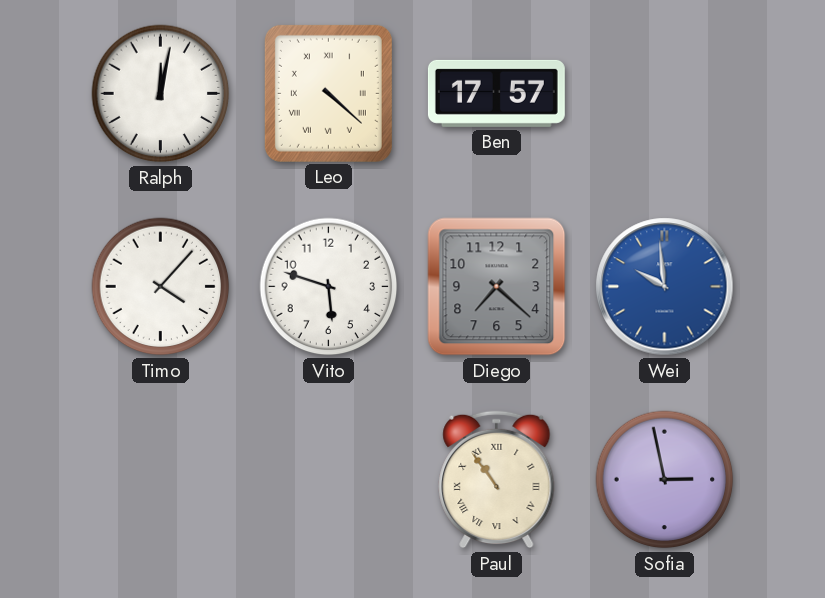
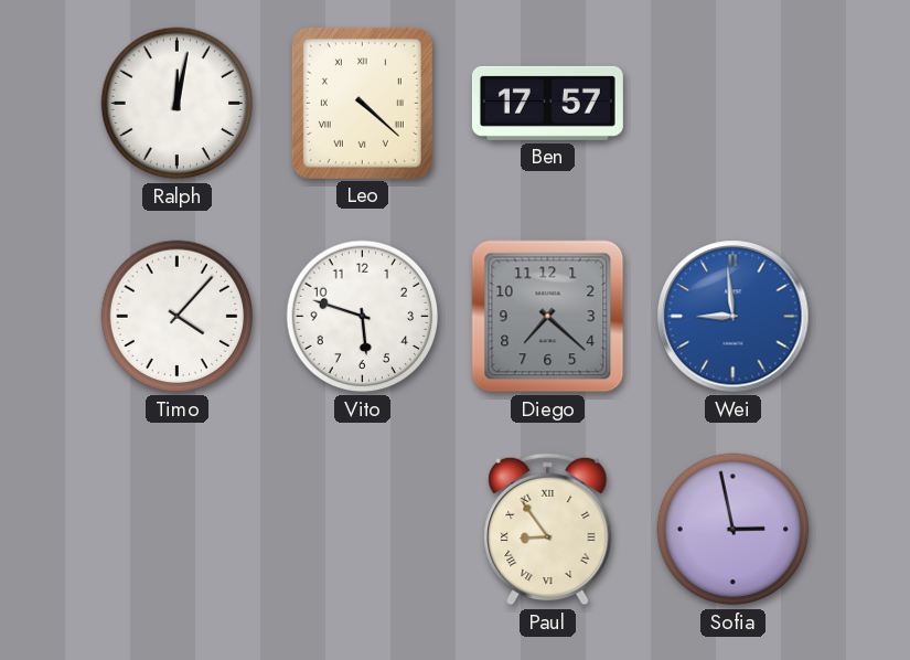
Wei: 9:59 -> 8:59
Paul: 10:54 -> 8:54
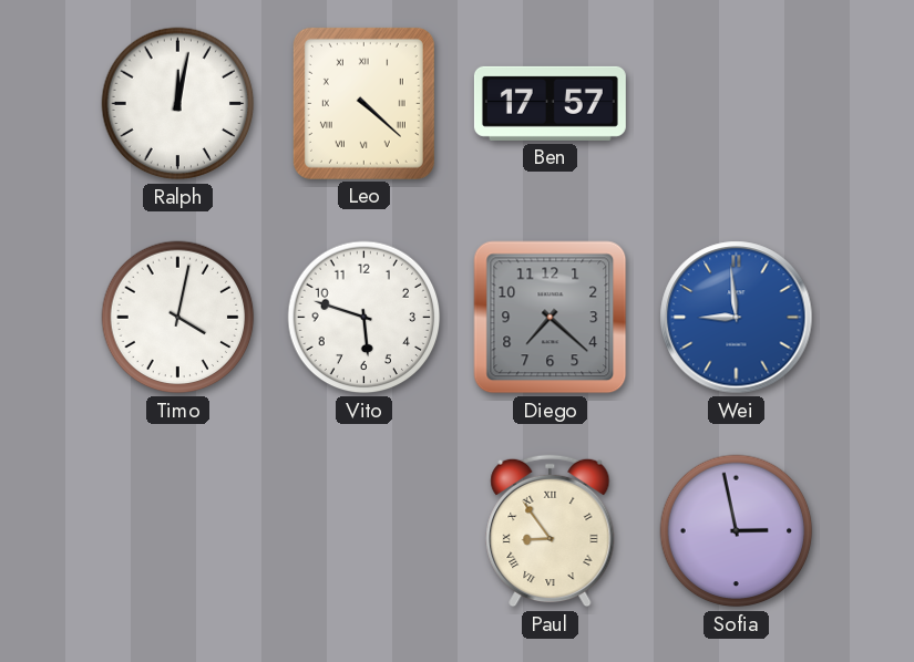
Timo: 4:07 -> 4:02
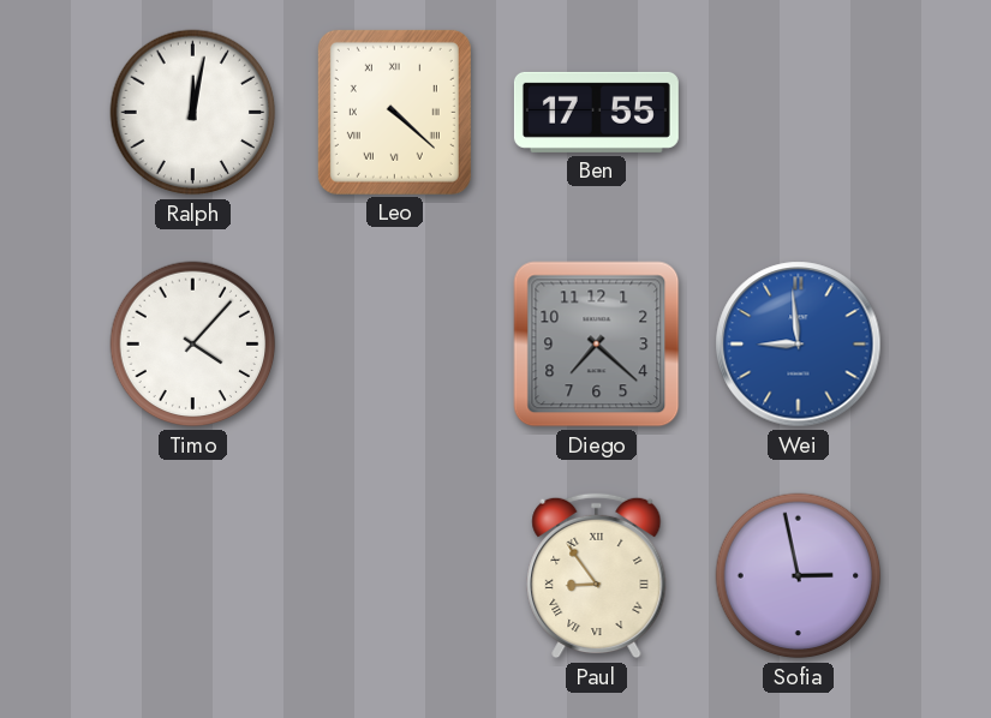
Ben: 17:57 -> 17:55
Timo: 4:02 -> 4:07
Vito: 5:48 -> none
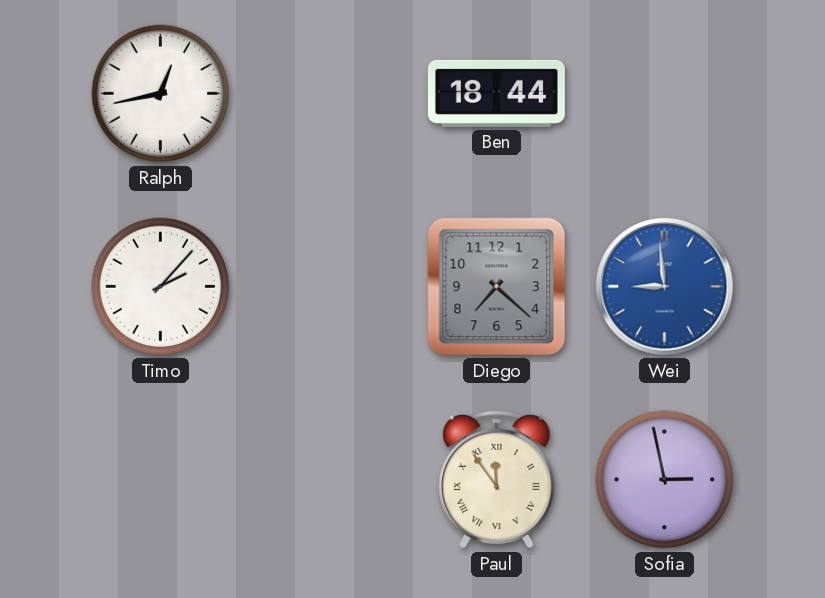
Ralph: 12:02 -> 12:43
Leo: 4:22 -> none
Ben: 17:55 -> 18:44
Timo: 4:07 -> 2:07
Paul: 8:54 -> 11:54
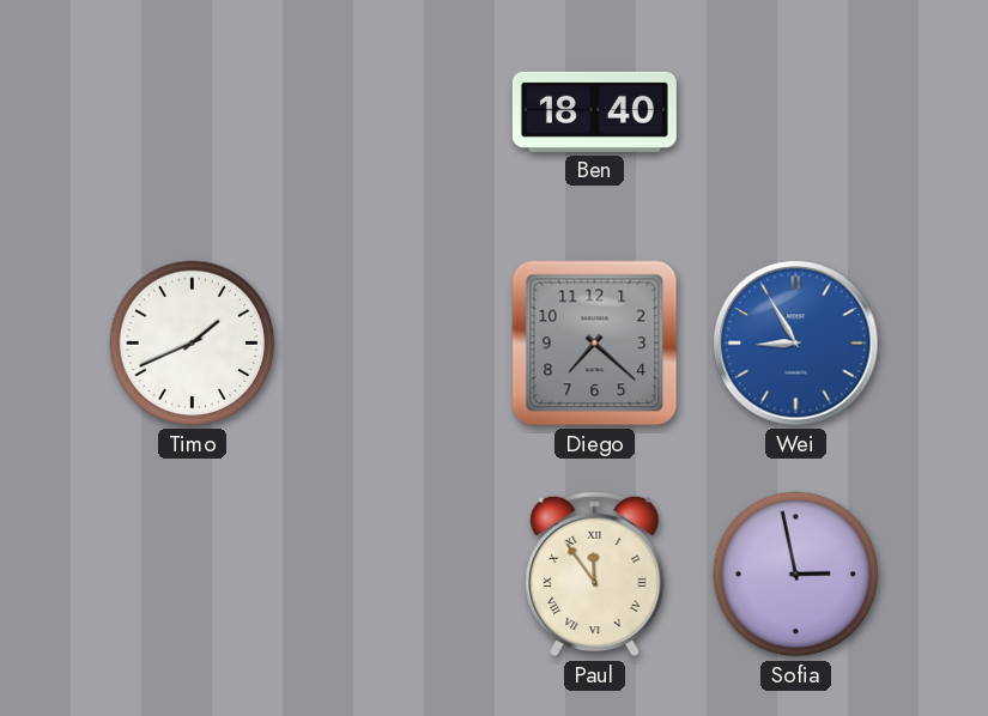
Ralph: 12:43 -> none
Ben: 18:44 -> 18:40
Timo: 2:07 -> 1:41
Wei: 8:59 -> 8:55
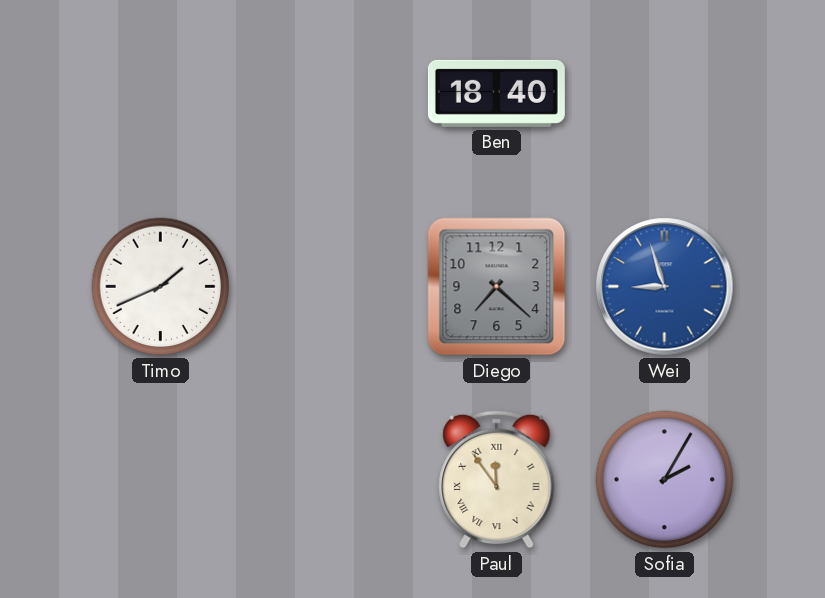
Wei: 8:55 -> 8:57
Sofia: 2:58 -> 2:05
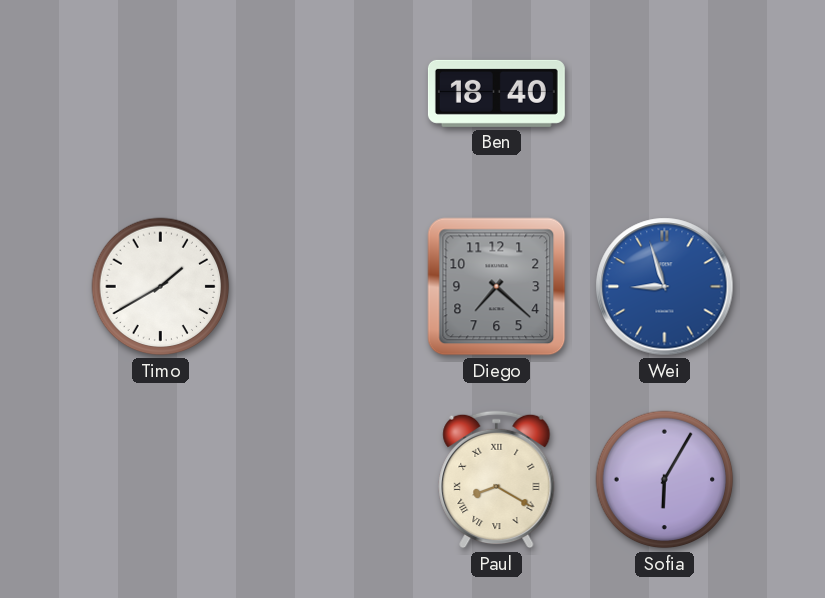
Timo: 1:41 -> 1:40
Paul: 11:54 -> 8:20
Sofia: 2:05 -> 6:05
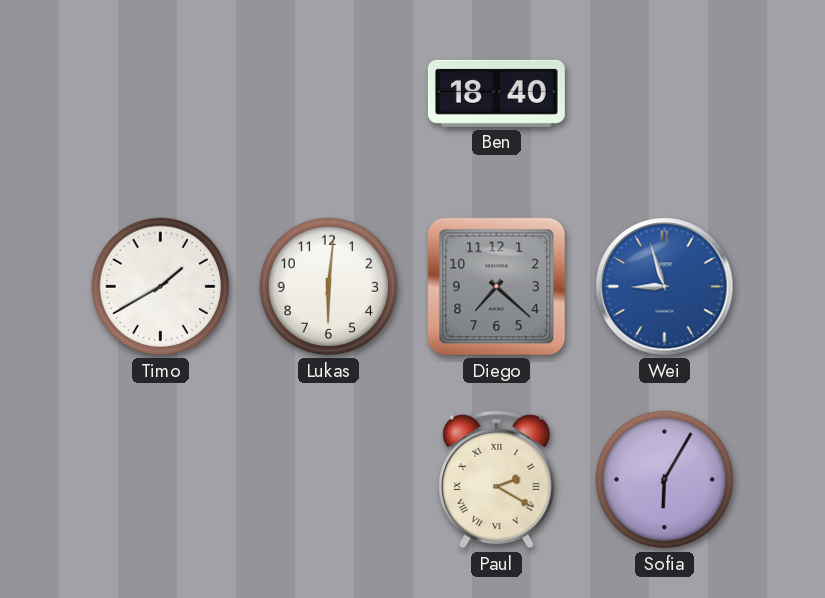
Lukas: none -> 6:01
Paul: 8:20 -> 2:20
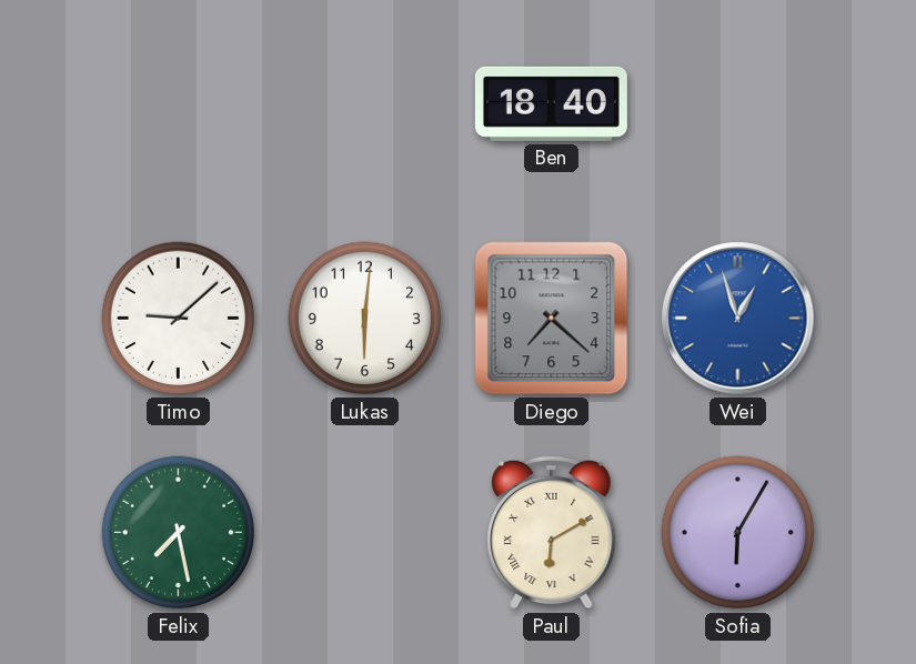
Timo: 1:40 -> 9:08
Wei: 8:57 -> 12:57
Felix: none -> 7:28
Paul: 2:20 -> 6:10
